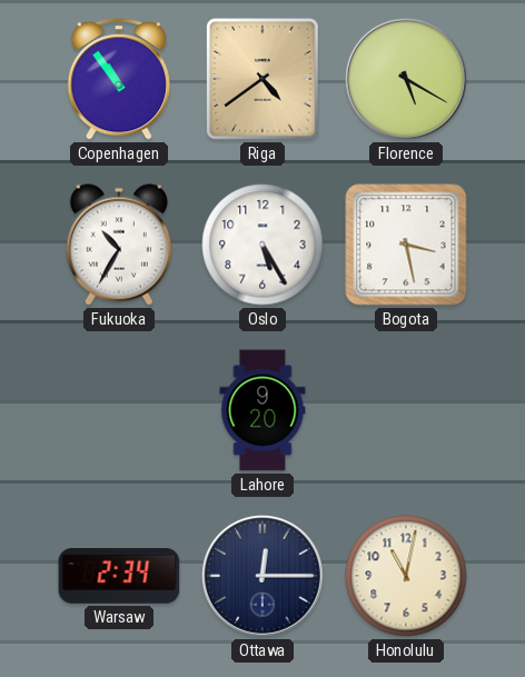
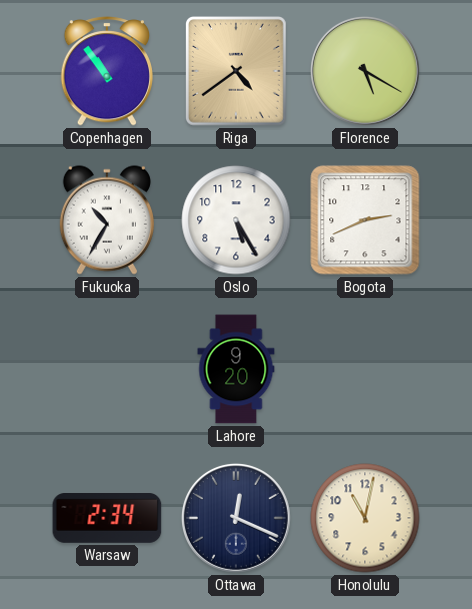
Bogota: 3:28 -> 2:41
Ottawa: 12:15 -> 12:19
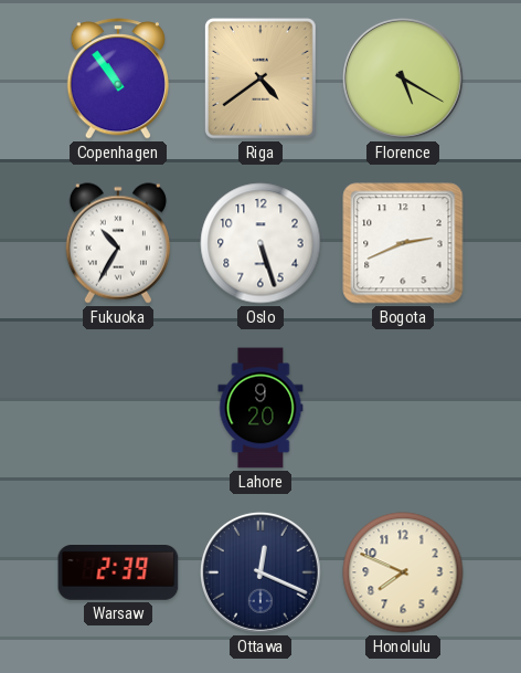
Oslo: 5:25 -> 5:27
Warsaw: 2:34 -> 2:39
Honolulu: 11:02 -> 7:49
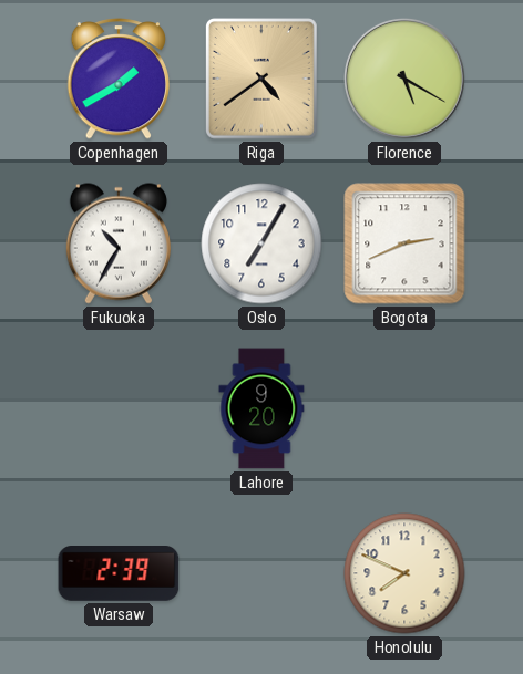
Copenhagen: 10:54 -> 1:40
Oslo: 5:27 -> 7:05
Ottawa: 12:19 -> none
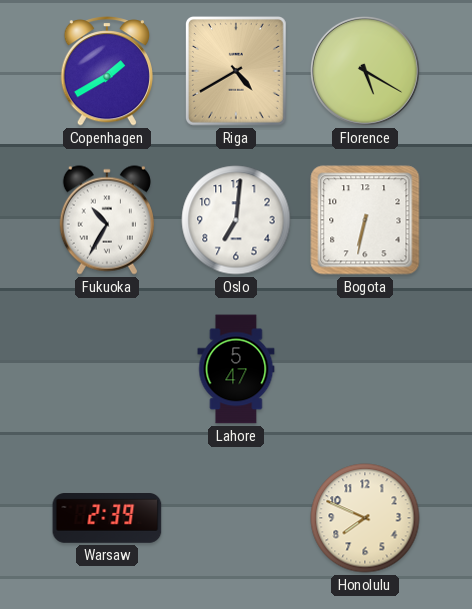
Riga: 4:39 -> 4:40
Oslo: 7:05 -> 7:01
Bogota: 2:41 -> 6:32
Lahore: 9:20 -> 5:47
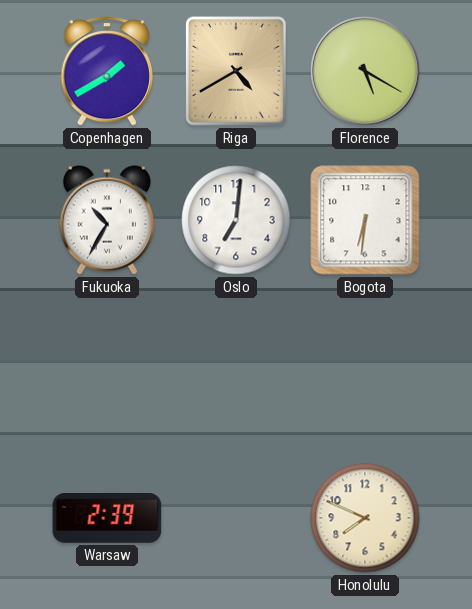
Bogota: 6:32 -> 6:31
Lahore: 5:47 -> none
